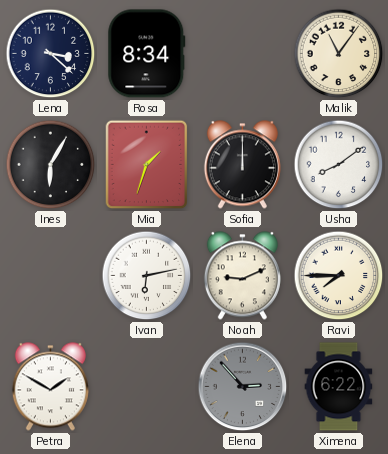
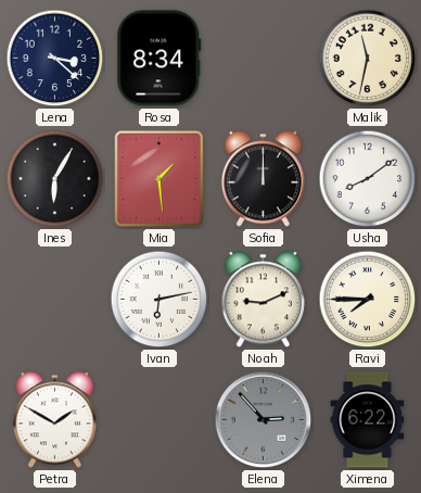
Malik: 11:06 -> 11:32
Mia: 1:33 -> 1:29
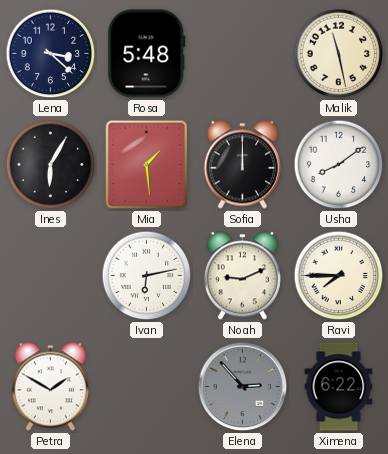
Rosa: 8:34 -> 5:48
Malik: 11:32 -> 11:28
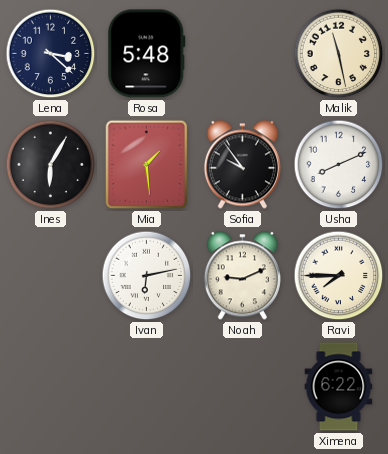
Sofia: 12:00 -> 9:54
Usha: 8:09 -> 8:11
Petra: 1:50 -> none
Elena: 2:53 -> none
